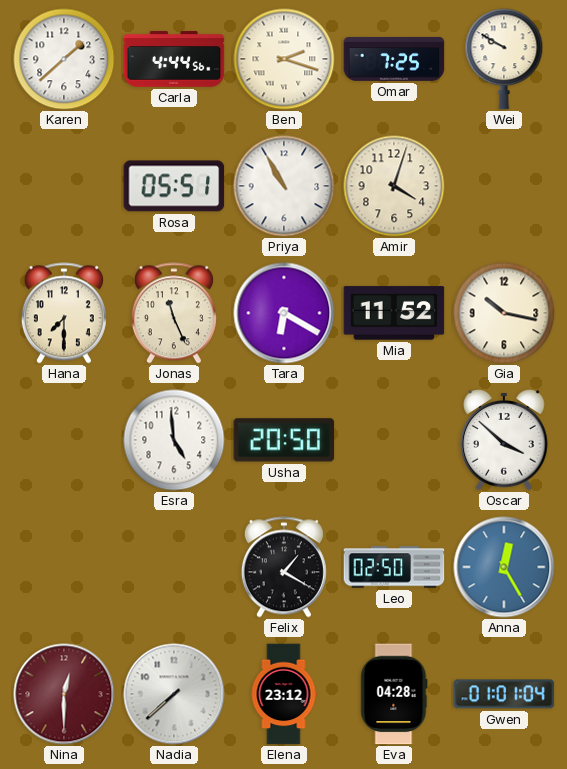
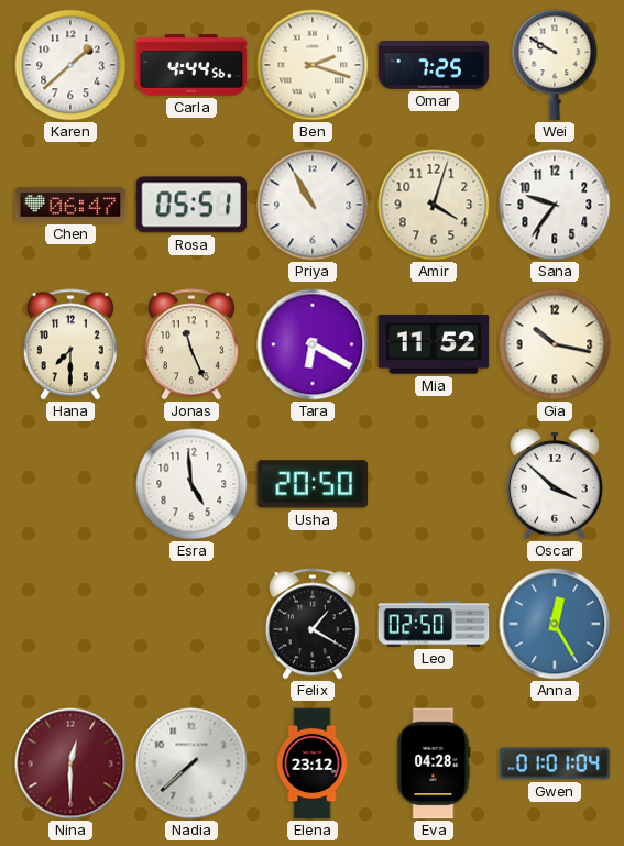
Chen: none -> 06:47
Sana: none -> 9:36
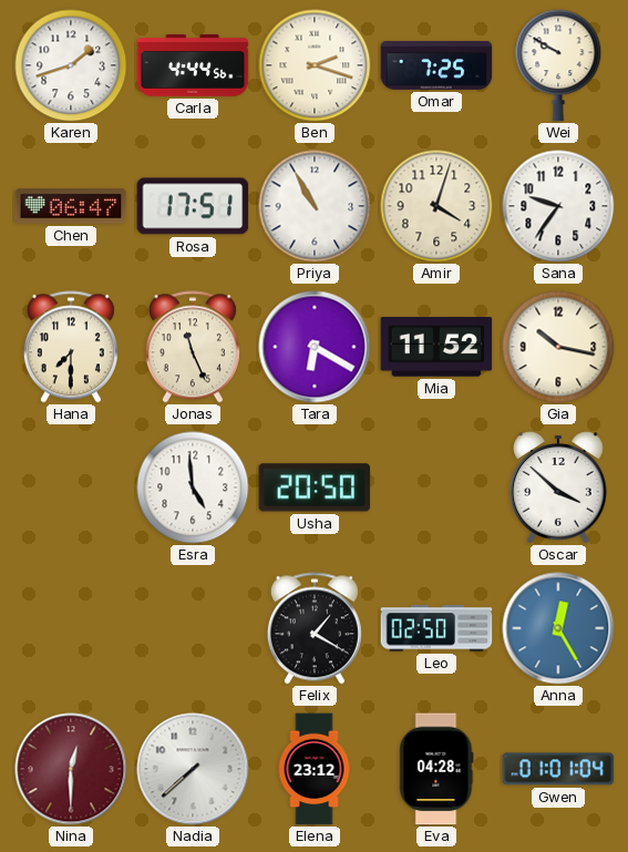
Karen: 1:38 -> 1:42
Rosa: 05:51 -> 17:51
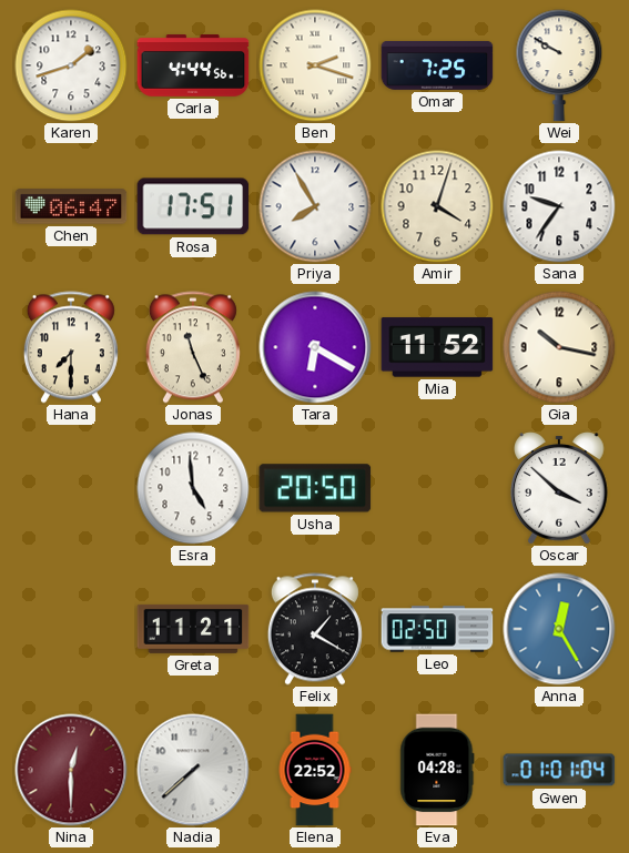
Priya: 10:55 -> 7:55
Greta: none -> 11:21
Elena: 23:12 -> 22:52
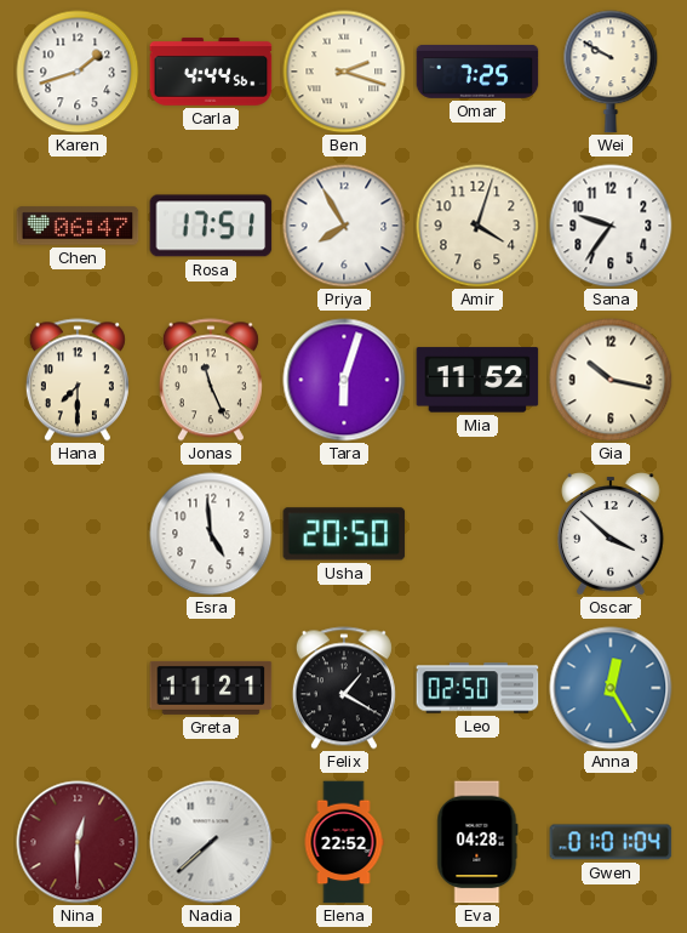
Tara: 6:20 -> 6:03
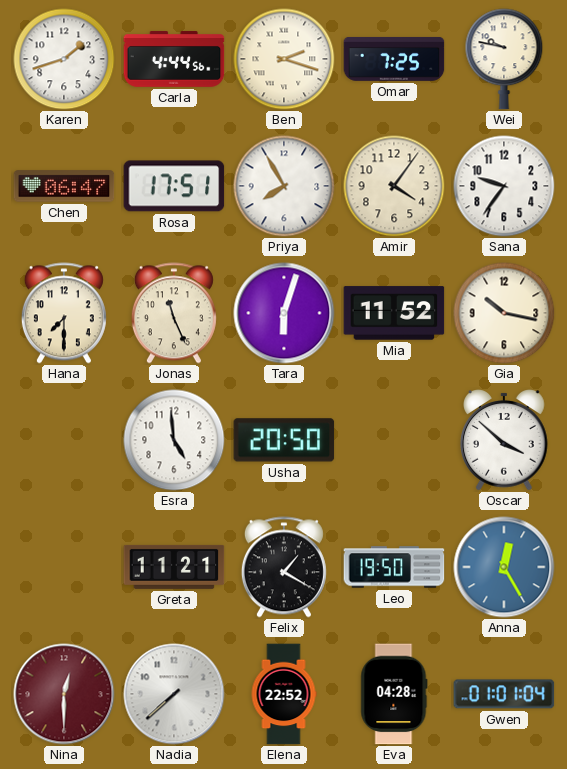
Wei: 9:50 -> 9:47
Amir: 4:03 -> 4:06
Leo: 02:50 -> 19:50
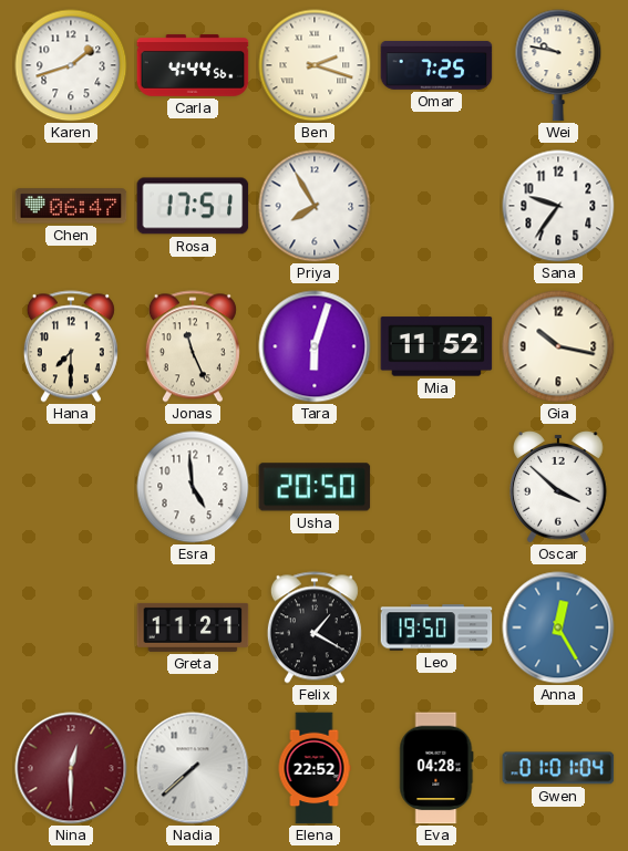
Amir: 4:06 -> none
